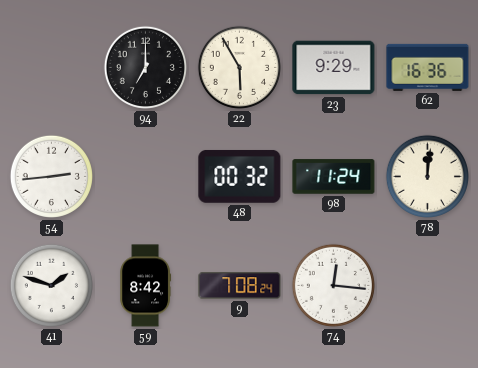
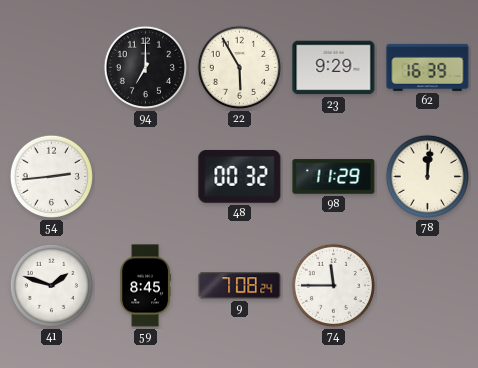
62: 16:36 -> 16:39
98: 11:24 -> 11:29
59: 8:42 -> 8:45
74: 12:16 -> 11:45
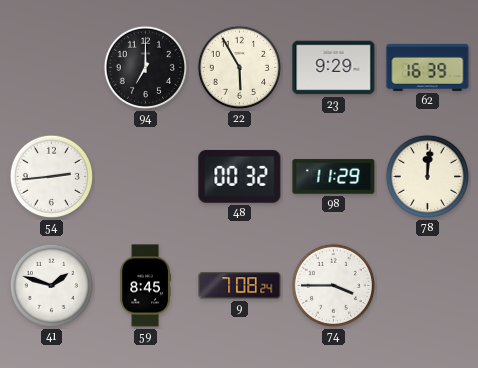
74: 11:45 -> 3:45
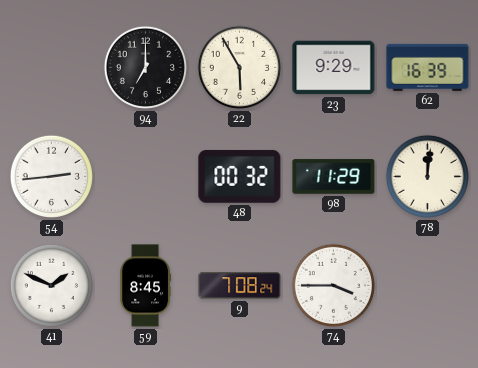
41: 1:48 -> 1:49
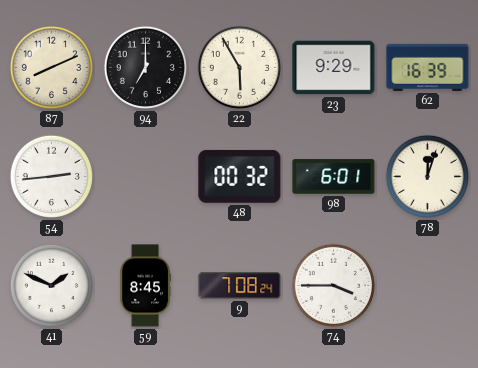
87: none -> 8:11
98: 11:29 -> 6:01
78: 12:01 -> 12:03
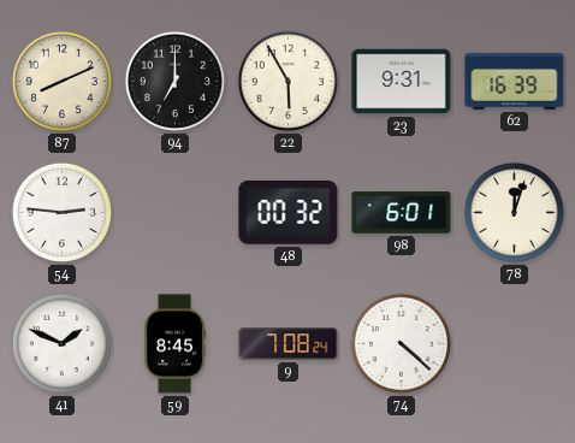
23: 9:29 -> 9:31
54: 2:44 -> 2:46
74: 3:45 -> 4:22
